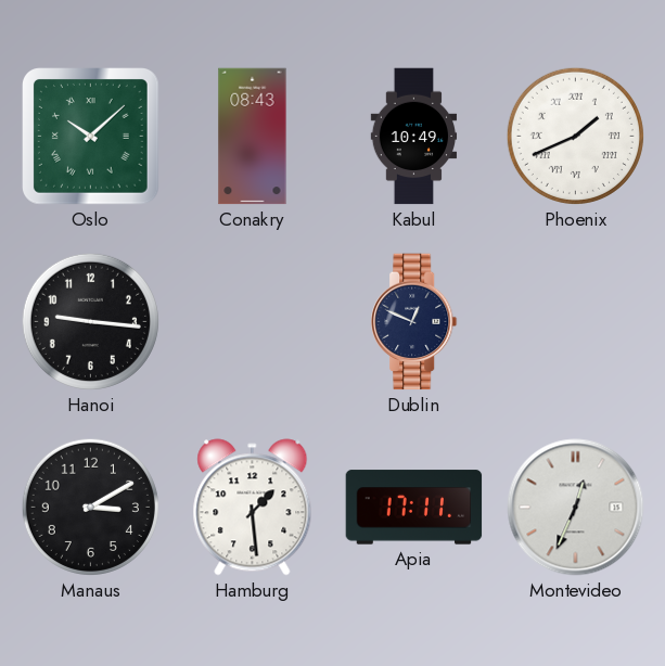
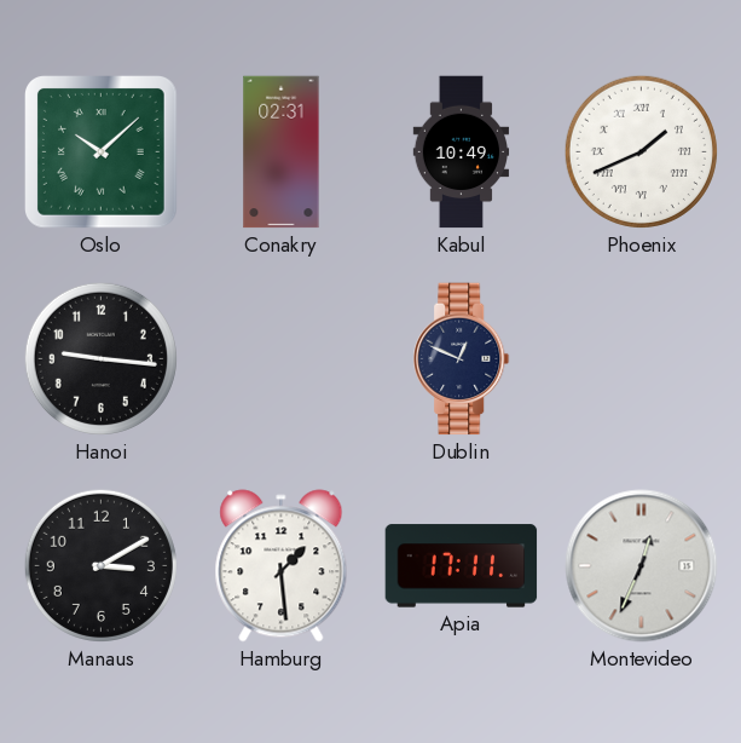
Conakry: 08:43 -> 02:31
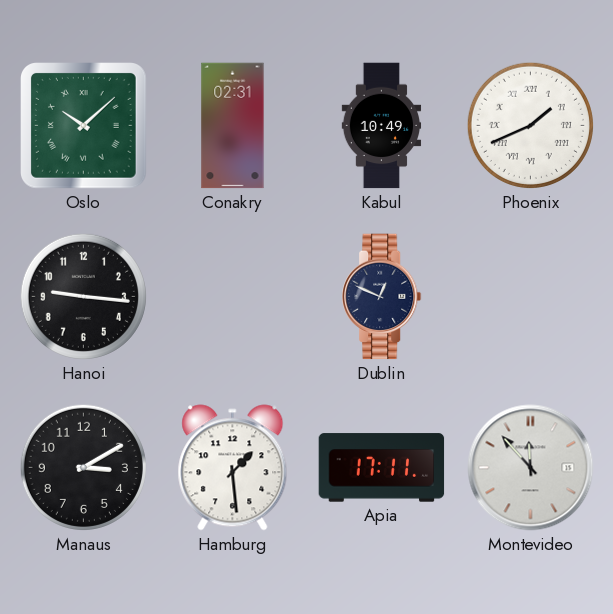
Montevideo: 12:34 -> 11:53
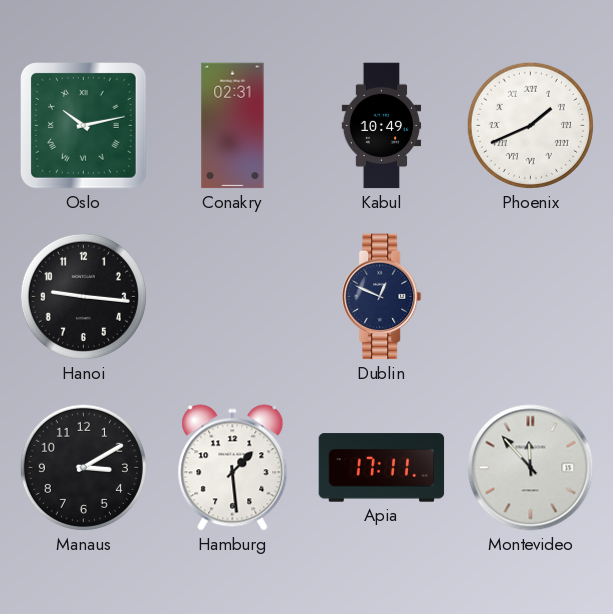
Oslo: 10:08 -> 10:13
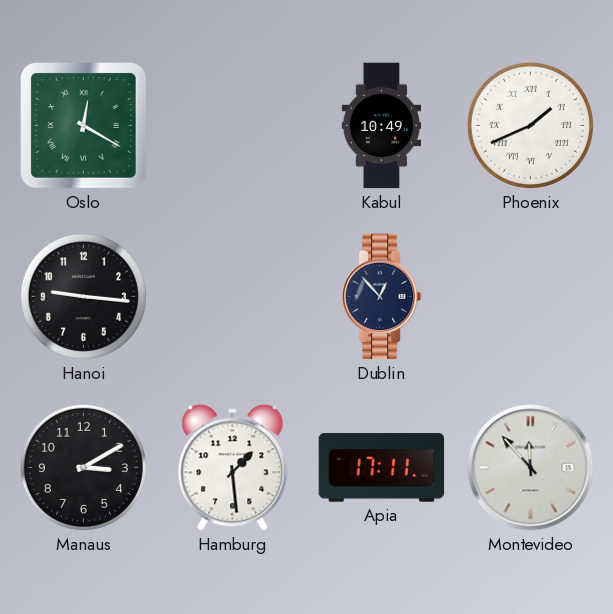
Oslo: 10:13 -> 12:20
Conakry: 02:31 -> none
Dublin: 12:49 -> 12:53
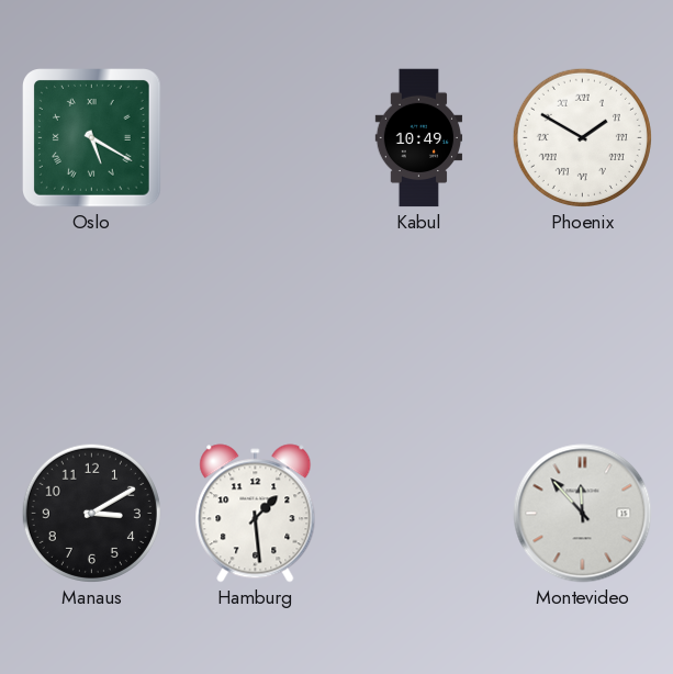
Oslo: 12:20 -> 5:20
Phoenix: 1:41 -> 1:50
Hanoi: 9:16 -> none
Dublin: 12:53 -> none
Apia: 17:11 -> none
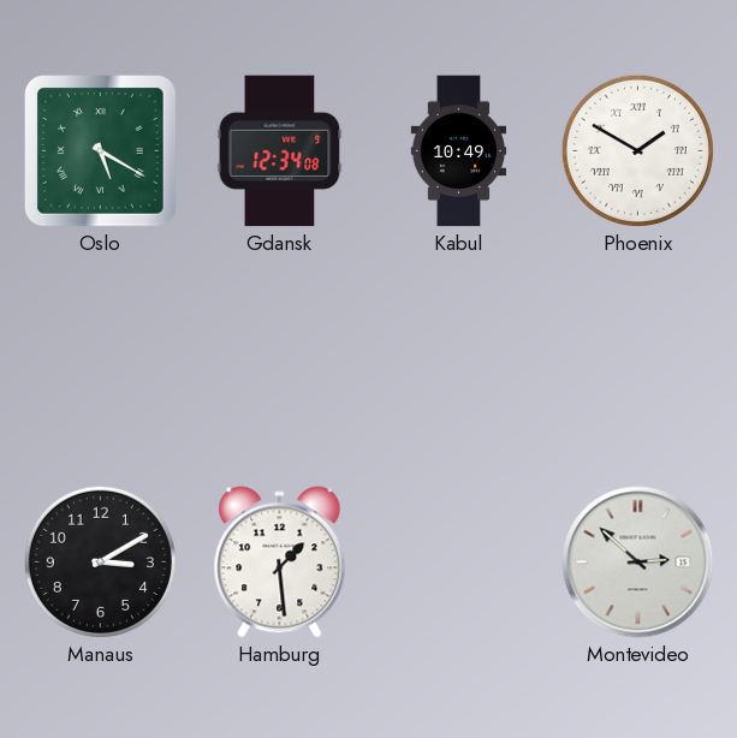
Gdansk: none -> 12:34
Montevideo: 11:53 -> 2:52
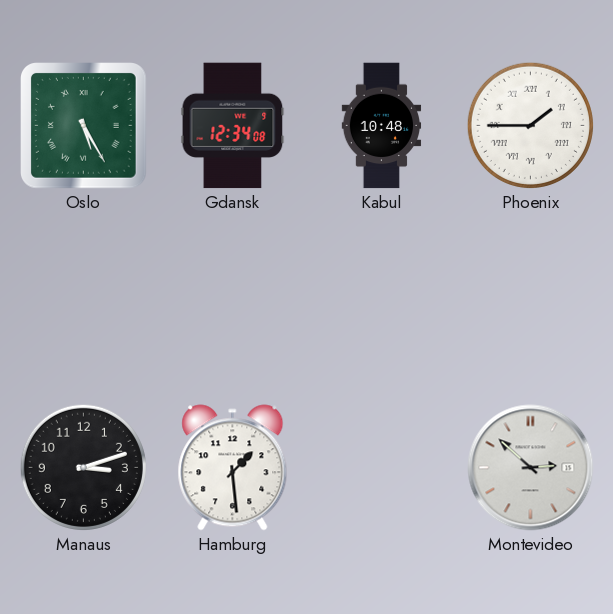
Oslo: 5:20 -> 5:25
Kabul: 10:49 -> 10:48
Phoenix: 1:50 -> 1:45
Manaus: 3:10 -> 3:12
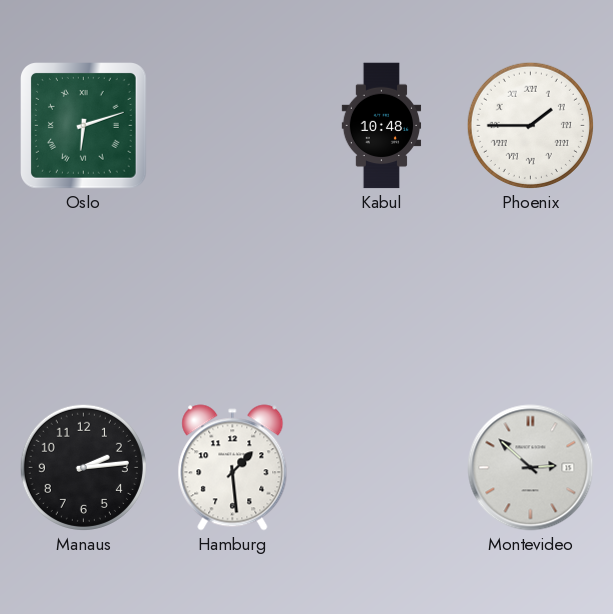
Oslo: 5:25 -> 6:12
Gdansk: 12:34 -> none
Manaus: 3:12 -> 2:14
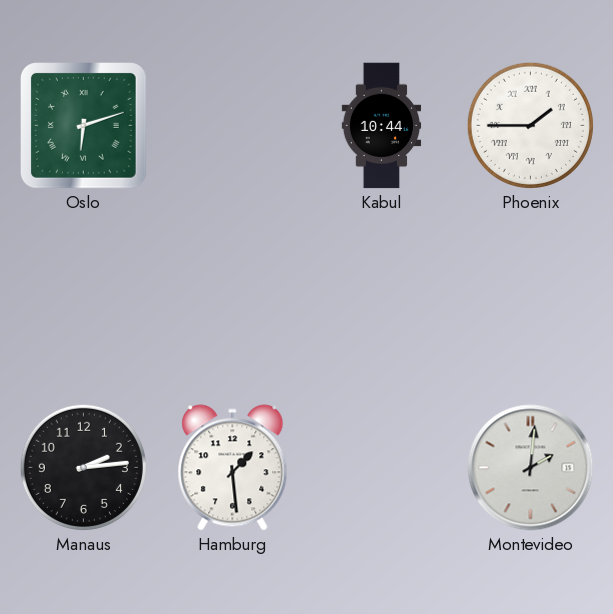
Kabul: 10:48 -> 10:44
Montevideo: 2:52 -> 2:01
